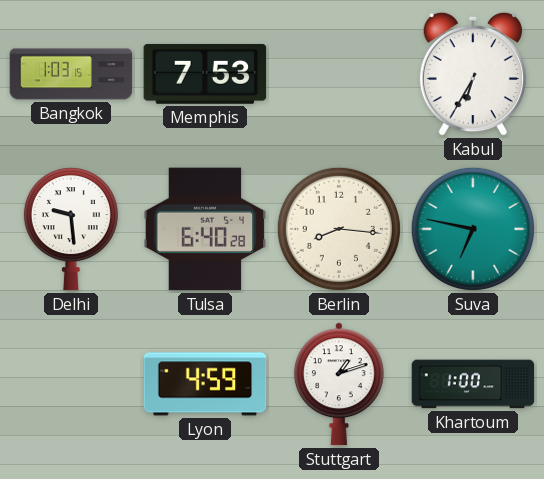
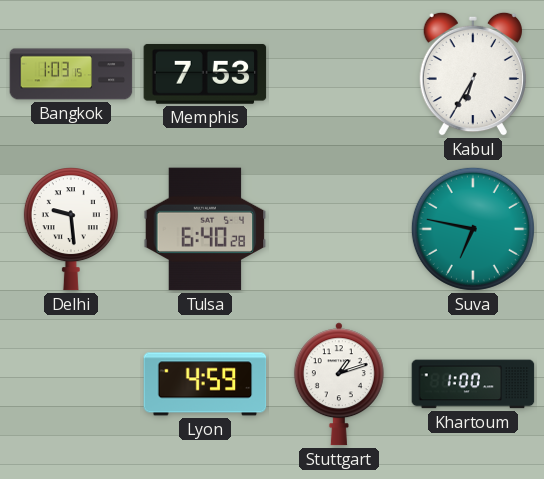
Berlin: 8:16 -> none
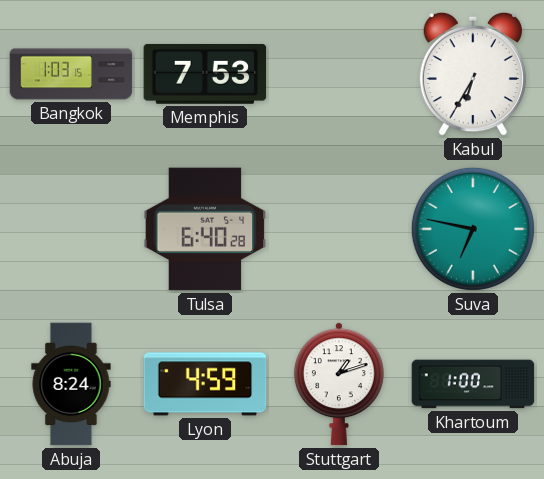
Delhi: 9:29 -> none
Abuja: none -> 8:24
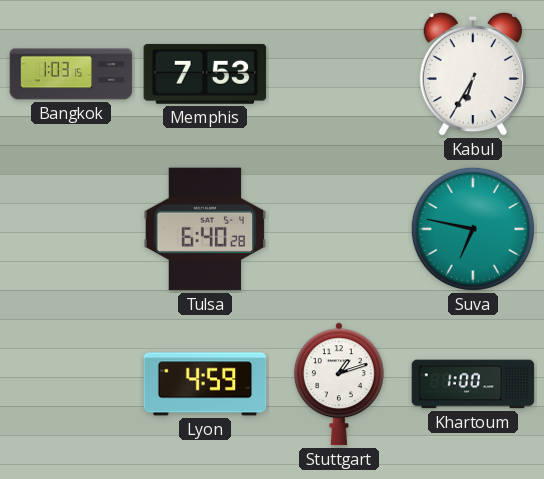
Abuja: 8:24 -> none
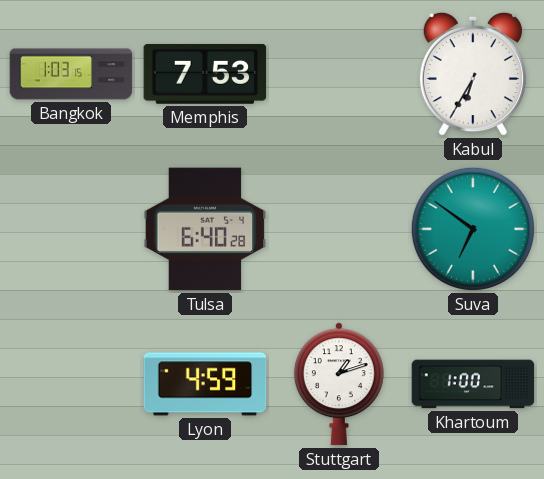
Suva: 6:47 -> 6:51
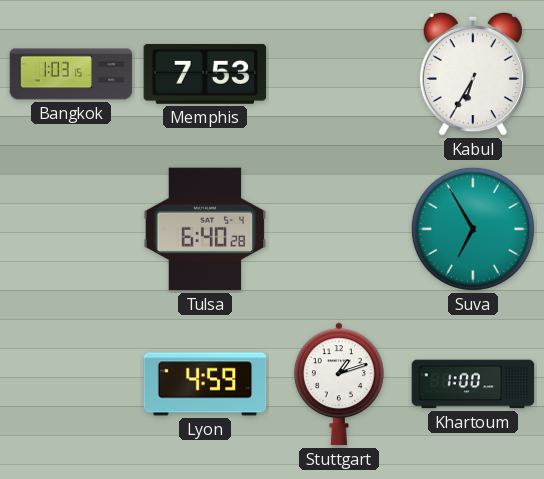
Suva: 6:51 -> 6:55
